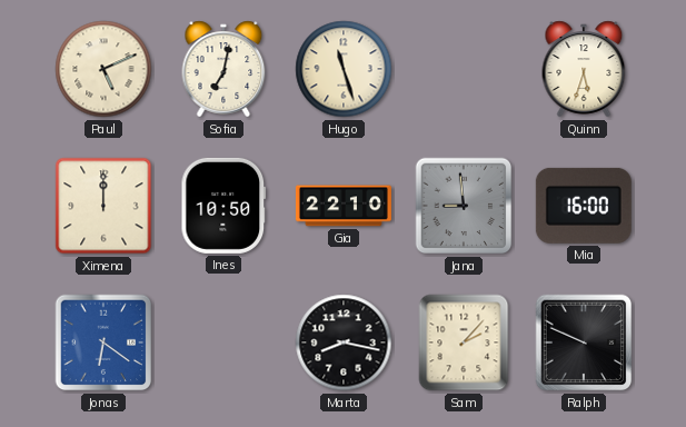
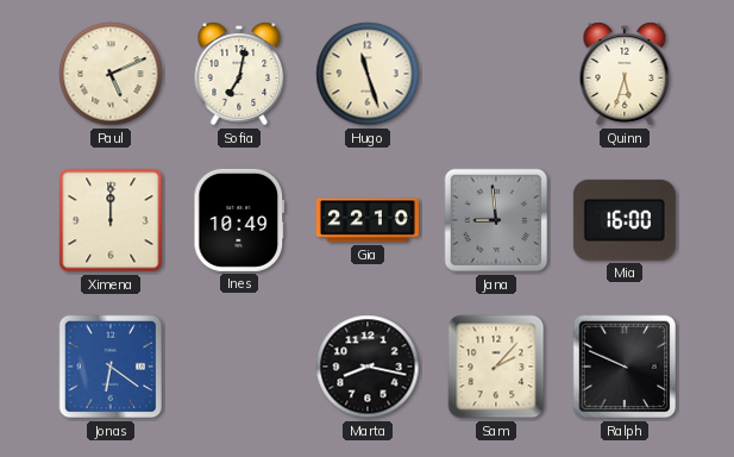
Ines: 10:50 -> 10:49
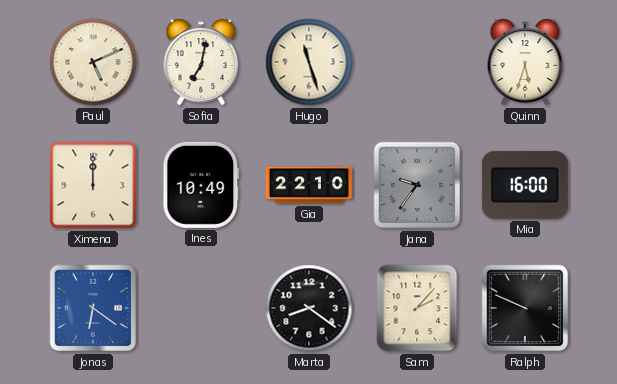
Jana: 8:59 -> 9:36
Marta: 8:17 -> 8:21
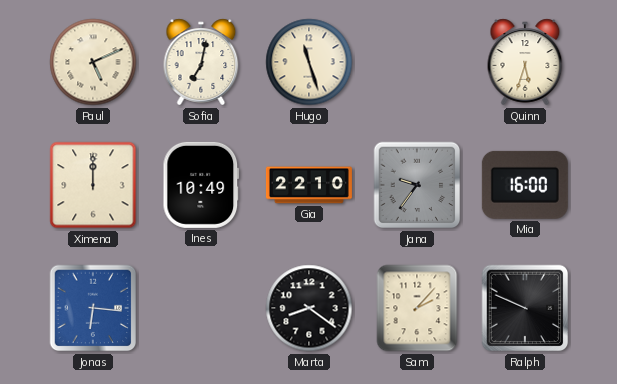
Jonas: 6:21 -> 6:16
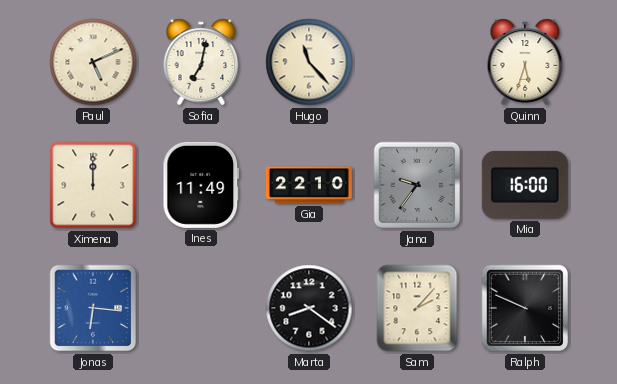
Hugo: 11:27 -> 11:23
Ines: 10:49 -> 11:49
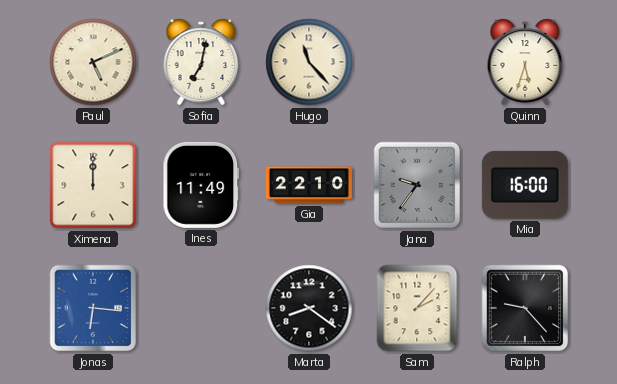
Ralph: 9:49 -> 9:23
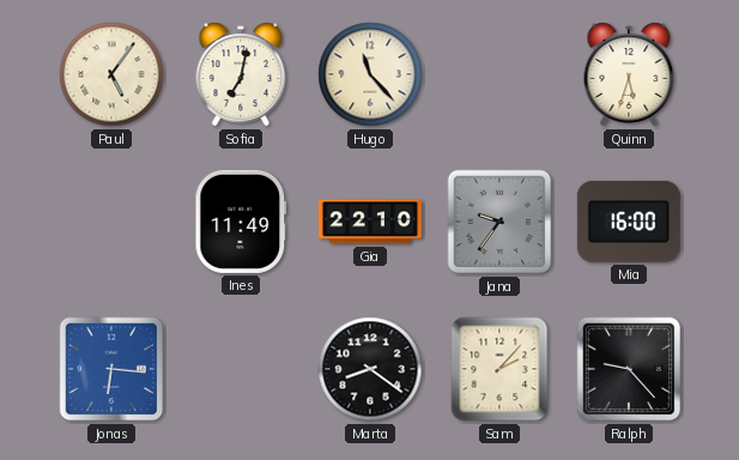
Paul: 5:11 -> 5:06
Ximena: 12:00 -> none
